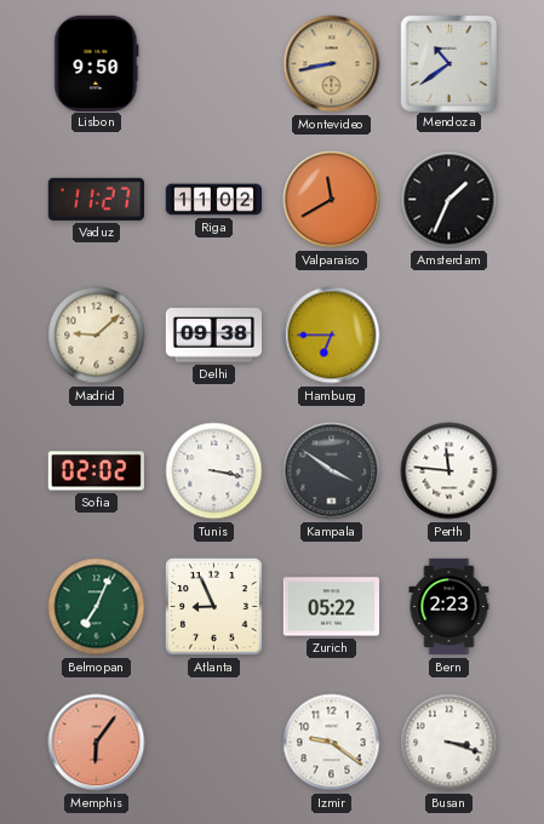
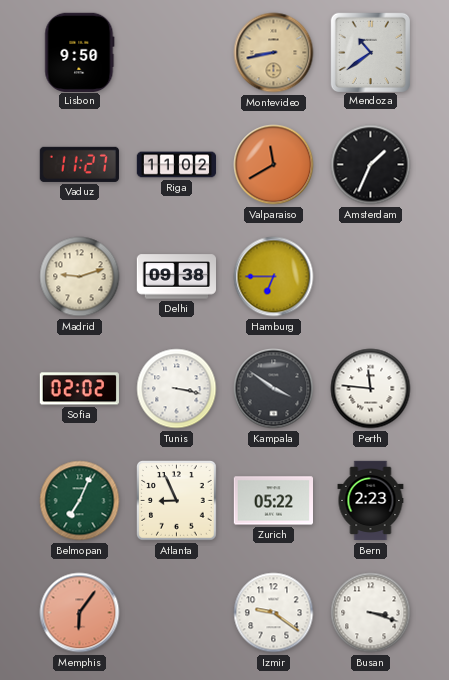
Madrid: 9:08 -> 9:12
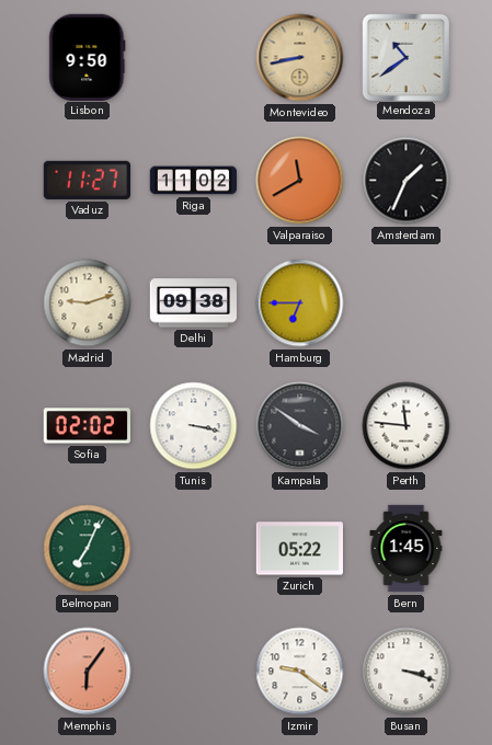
Atlanta: 8:56 -> none
Bern: 2:23 -> 1:45
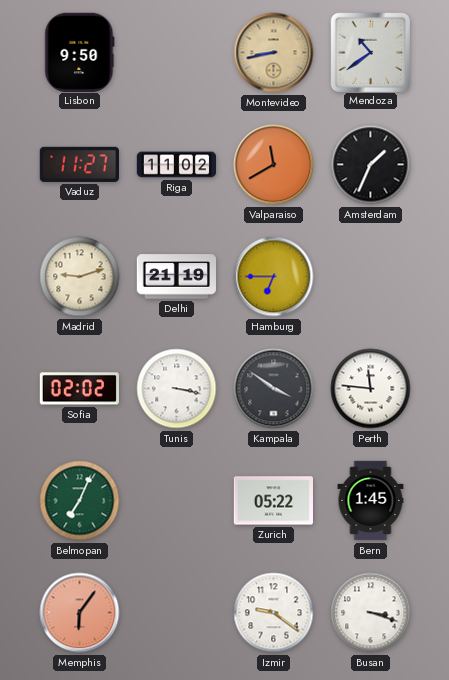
Delhi: 09:38 -> 21:19
